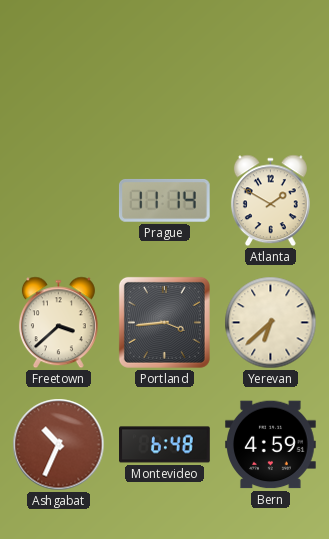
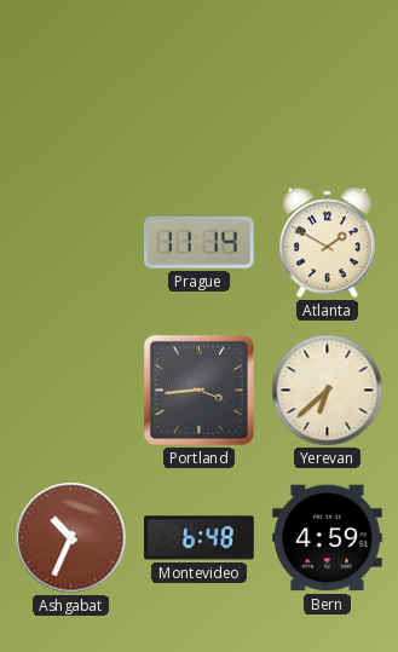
Freetown: 3:38 -> none
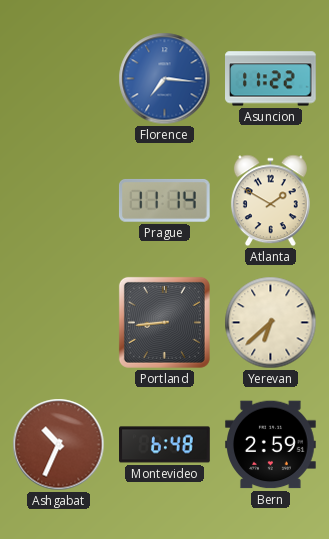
Florence: none -> 7:16
Asuncion: none -> 11:22
Portland: 3:44 -> 8:44
Bern: 4:59 -> 2:59
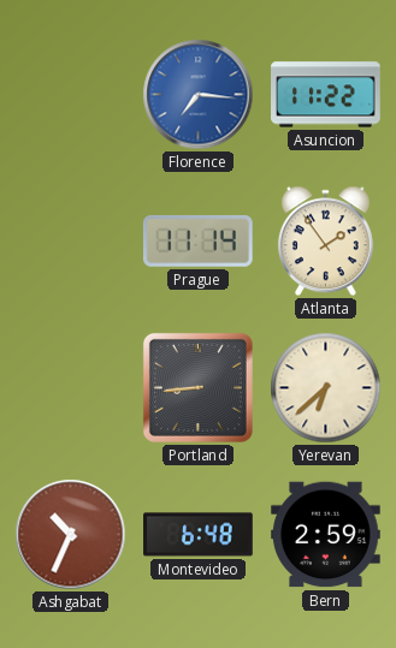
Atlanta: 1:50 -> 1:54
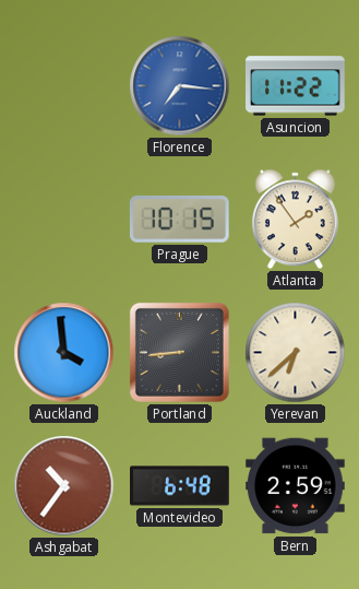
Prague: 11:14 -> 10:15
Auckland: none -> 3:59
Ashgabat: 10:34 -> 10:36
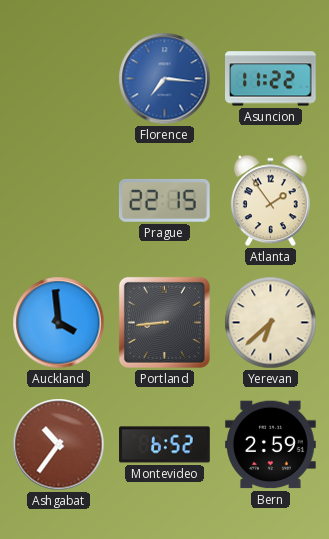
Prague: 10:15 -> 22:15
Montevideo: 6:48 -> 6:52
